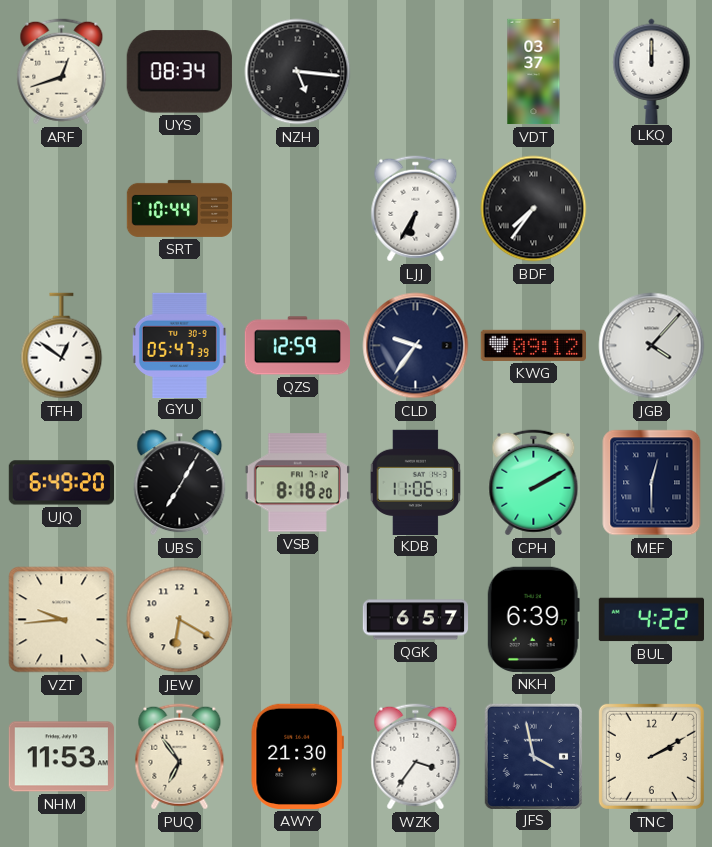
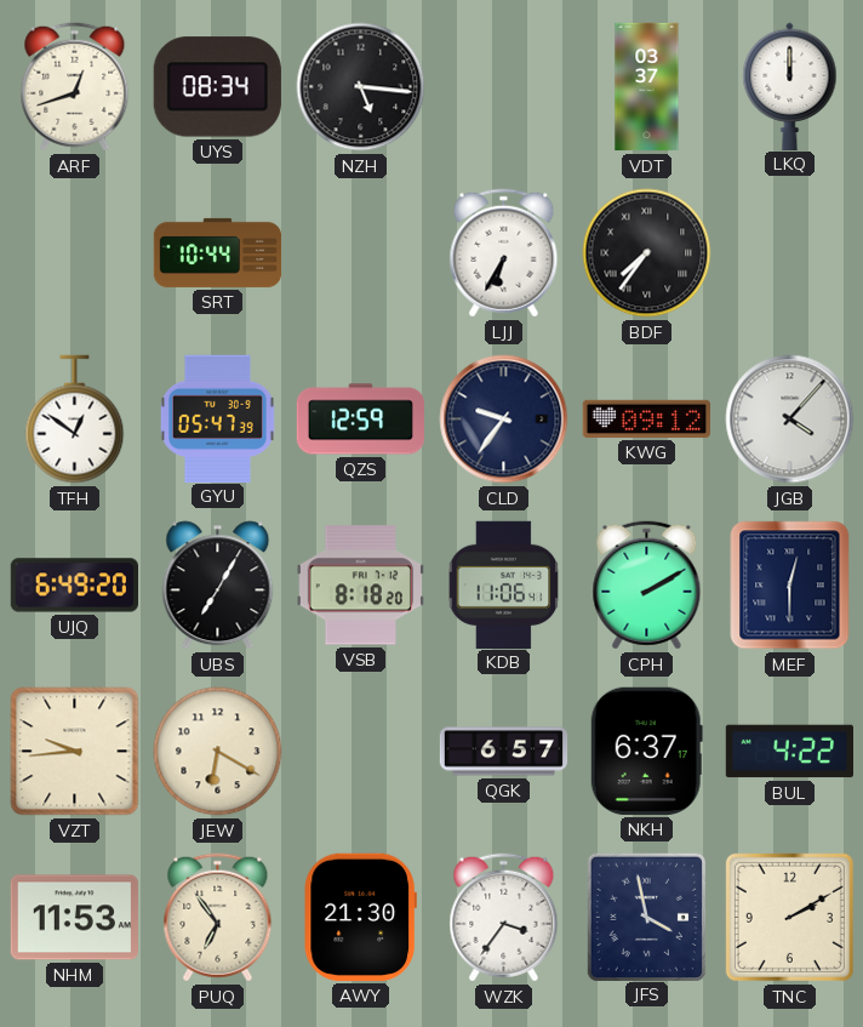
NKH: 6:39 -> 6:37
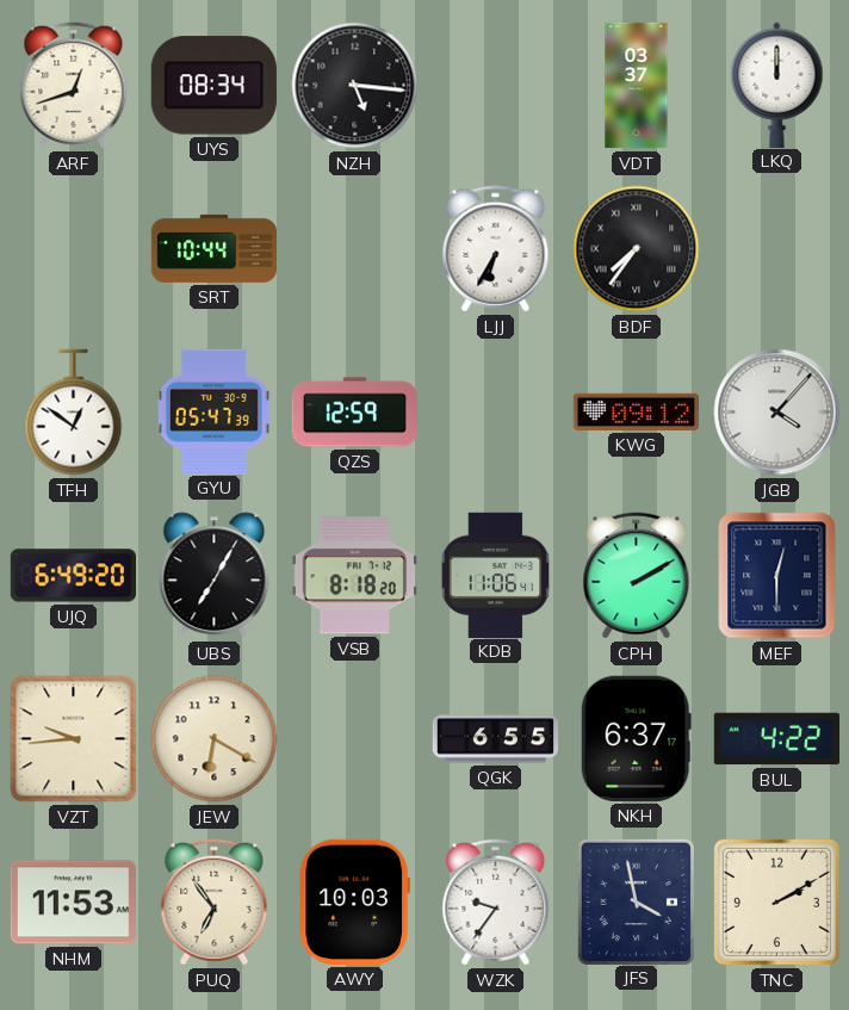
CLD: 9:36 -> none
QGK: 6:57 -> 6:55
AWY: 21:30 -> 10:03
WZK: 3:36 -> 9:36
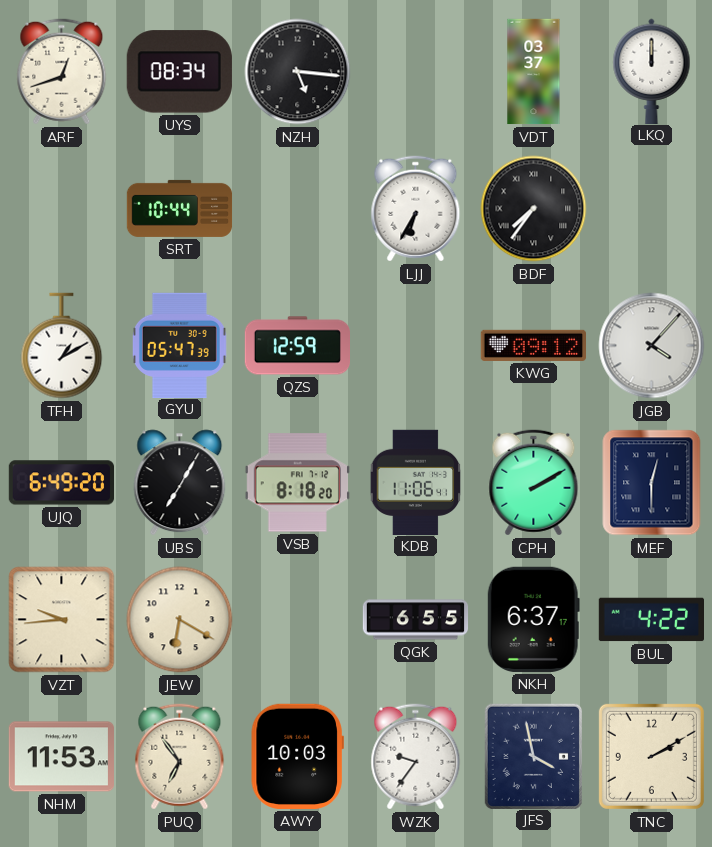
TFH: 12:51 -> 1:10
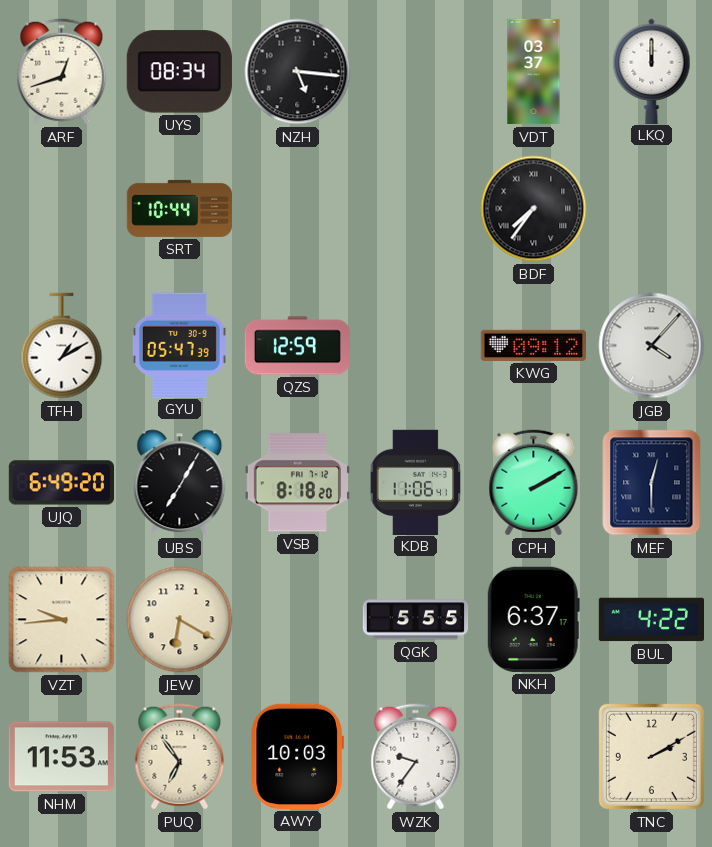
LJJ: 6:35 -> none
QGK: 6:55 -> 5:55
JFS: 3:58 -> none
